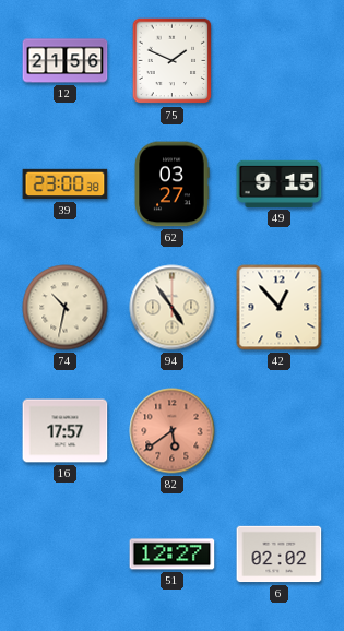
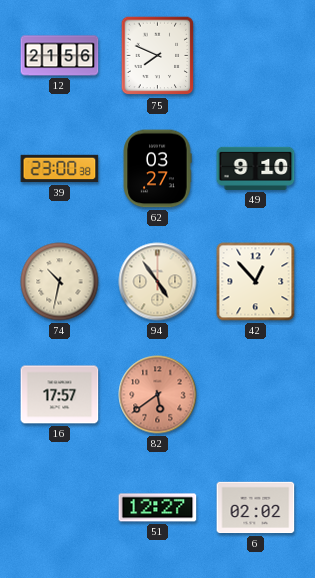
75: 1:49 -> 7:49
49: 9:15 -> 9:10
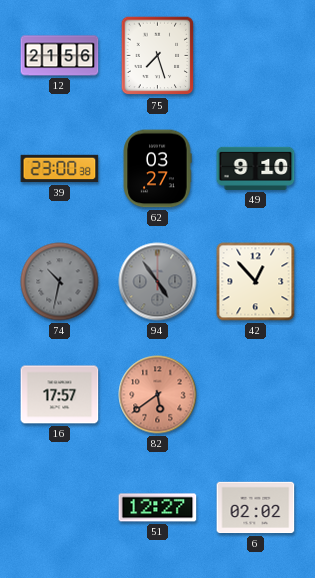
75: 7:49 -> 7:27
74 dial: cream -> grey
94 dial: cream -> grey
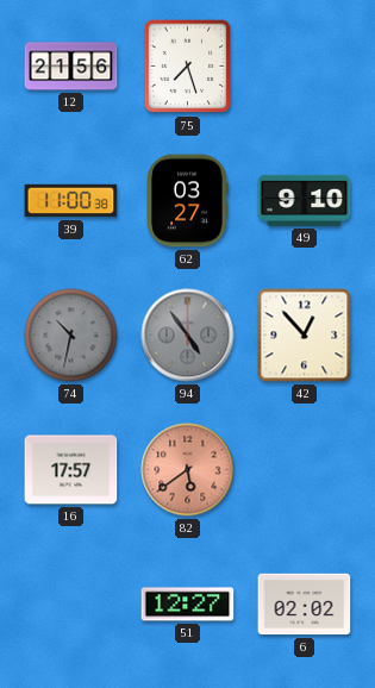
39: 23:00 -> 11:00
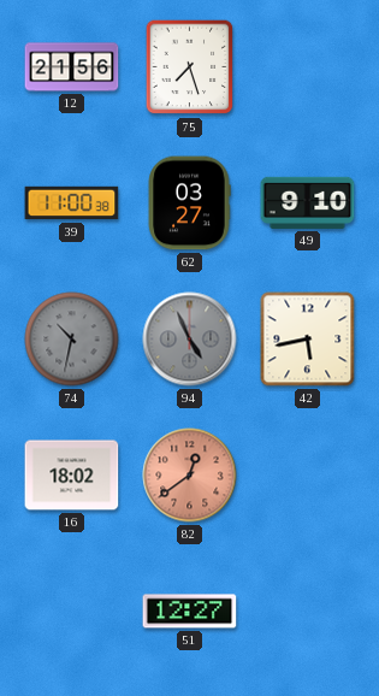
94: 4:54 -> 4:56
42: 12:53 -> 5:43
16: 17:57 -> 18:02
82: 5:39 -> 12:39
6: 02:02 -> none
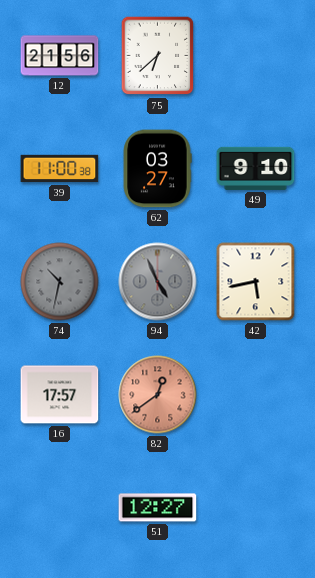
75: 7:27 -> 6:38
16: 18:02 -> 17:57
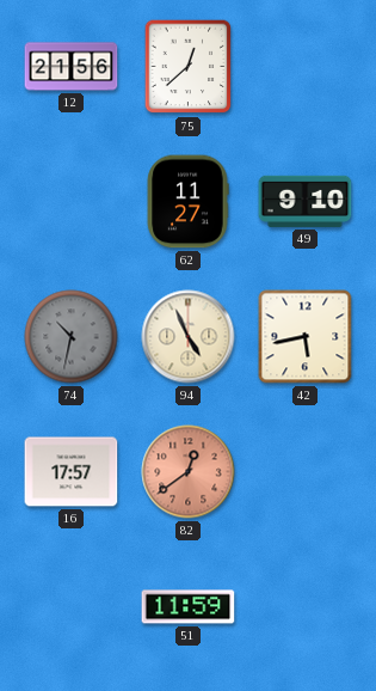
75: 6:38 -> 12:38
39: 11:00 -> none
62: 03:27 -> 11:27
94 dial: grey -> cream
51: 12:27 -> 11:59
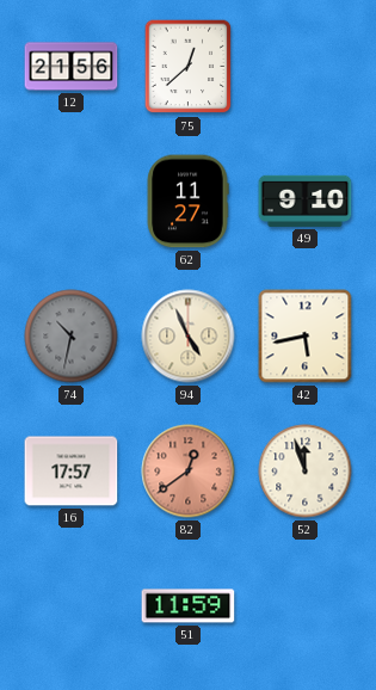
52: none -> 11:57
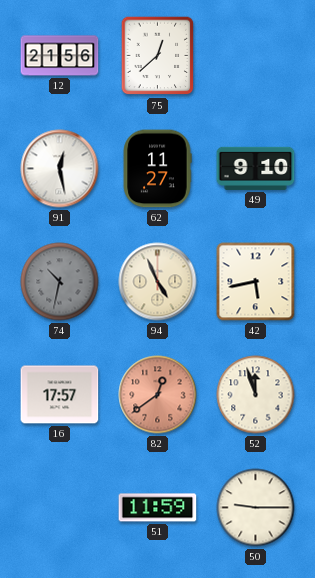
91: none -> 12:28
50: none -> 9:15
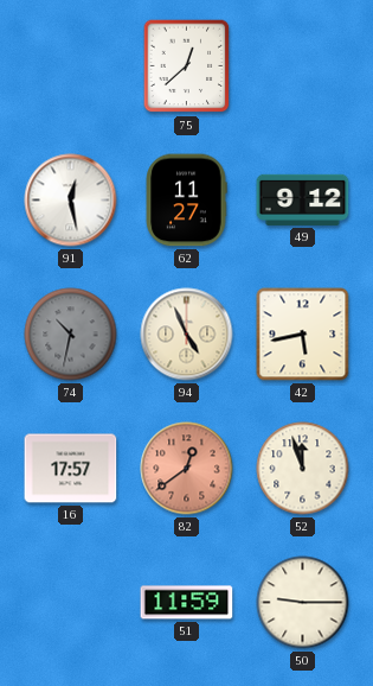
12: 21:56 -> none
49: 9:10 -> 9:12
